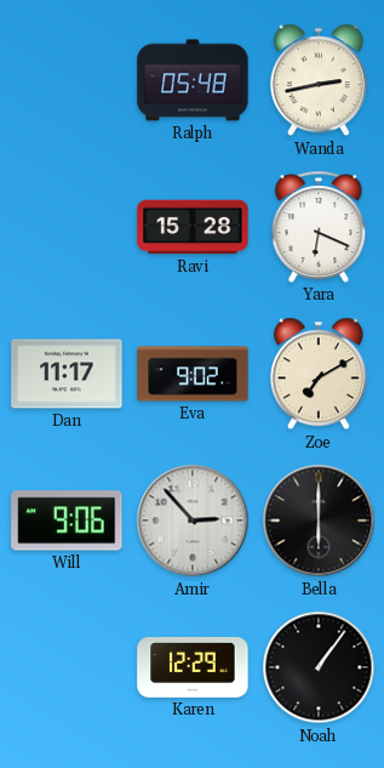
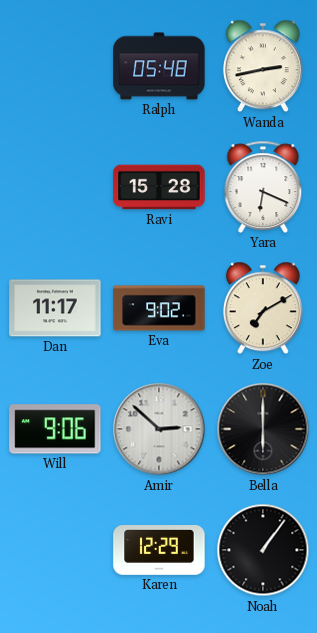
Amir: 2:53 -> 2:52
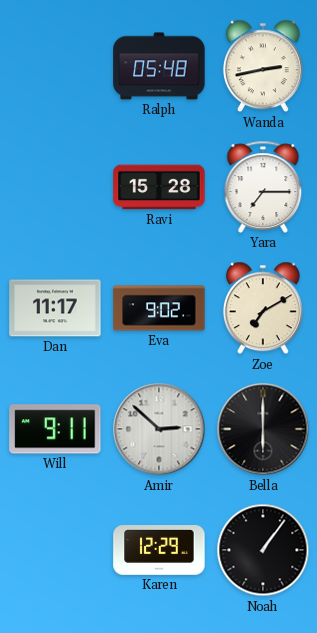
Yara: 6:19 -> 7:15
Will: 9:06 -> 9:11
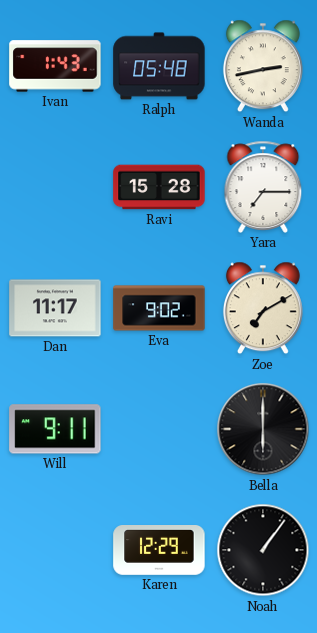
Ivan: none -> 1:43
Amir: 2:52 -> none
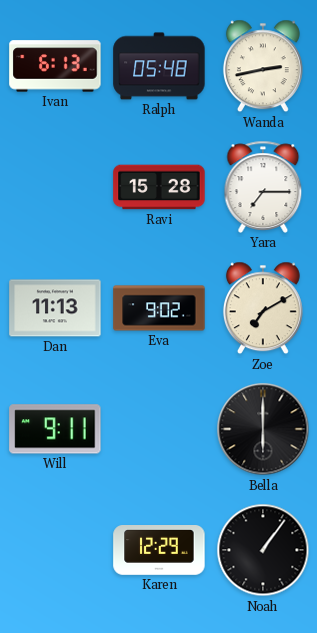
Ivan: 1:43 -> 6:13
Dan: 11:17 -> 11:13
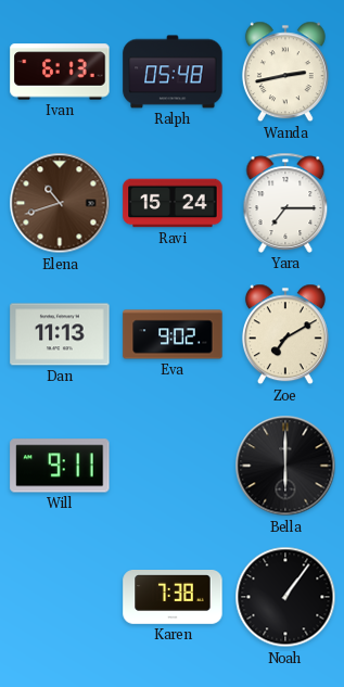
Elena: none -> 10:42
Ravi: 15:28 -> 15:24
Karen: 12:29 -> 7:38
